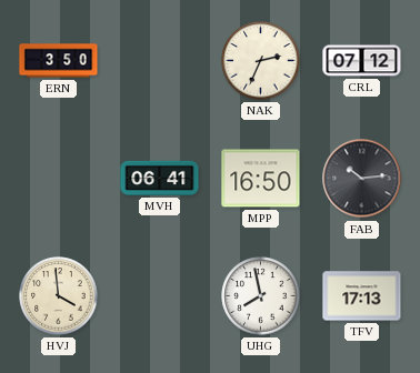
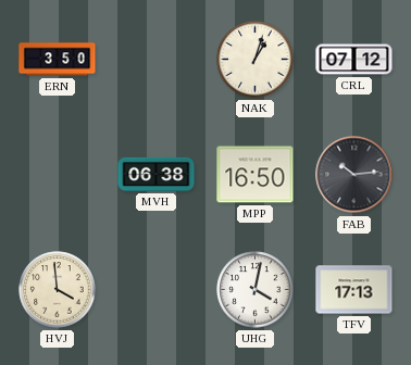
NAK: 2:34 -> 1:03
MVH: 06:41 -> 06:38
UHG: 7:58 -> 4:02
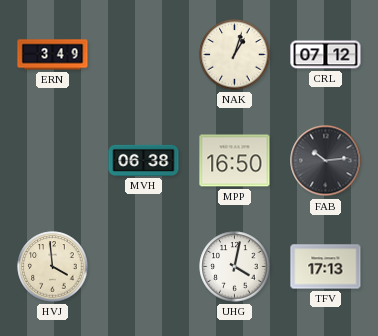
ERN: 3:50 -> 3:49
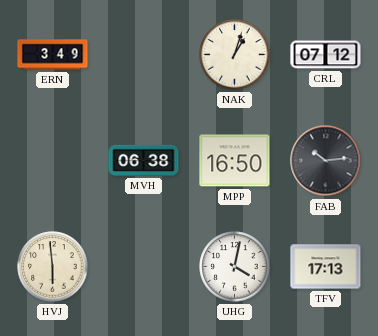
HVJ: 3:59 -> 5:59
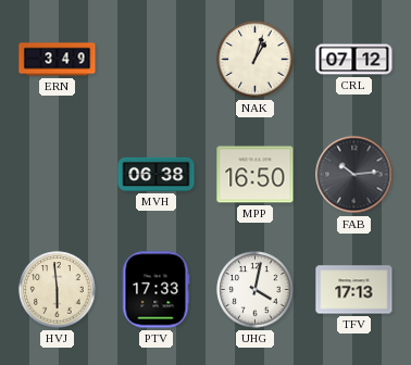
PTV: none -> 17:33
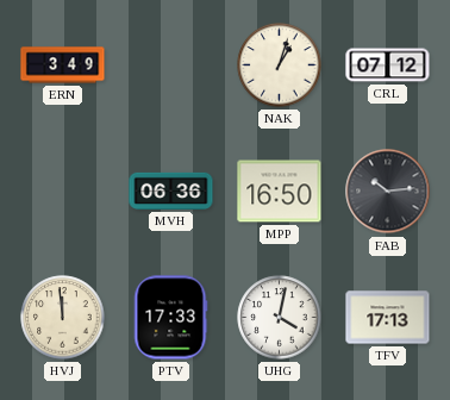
MVH: 06:38 -> 06:36
HVJ: 5:59 -> 11:59
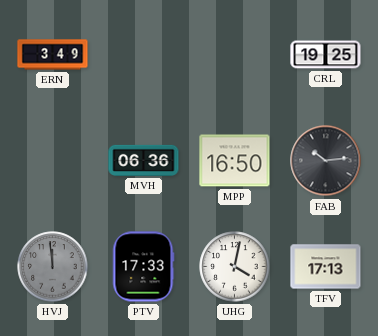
NAK: 1:03 -> none
CRL: 07:12 -> 19:25
HVJ dial: cream -> grey
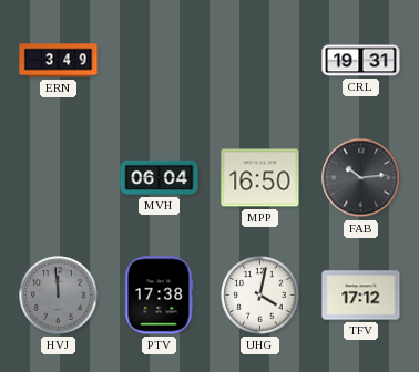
CRL: 19:25 -> 19:31
MVH: 06:36 -> 06:04
PTV: 17:33 -> 17:38
TFV: 17:13 -> 17:12
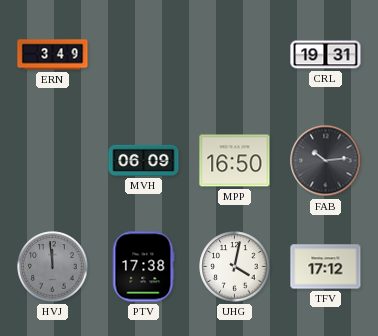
MVH: 06:04 -> 06:09
